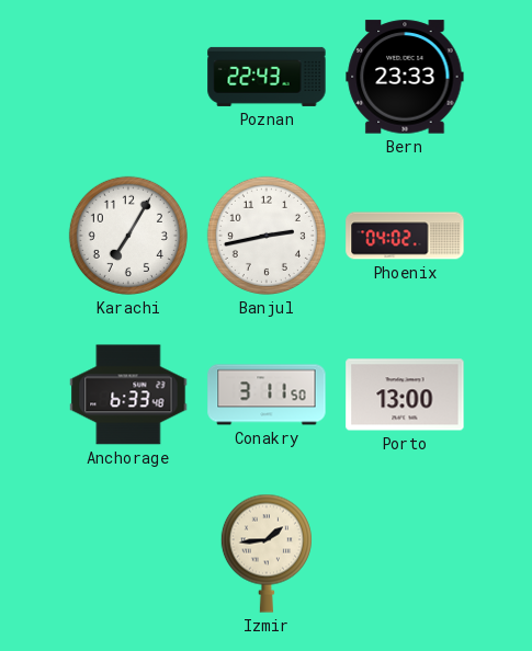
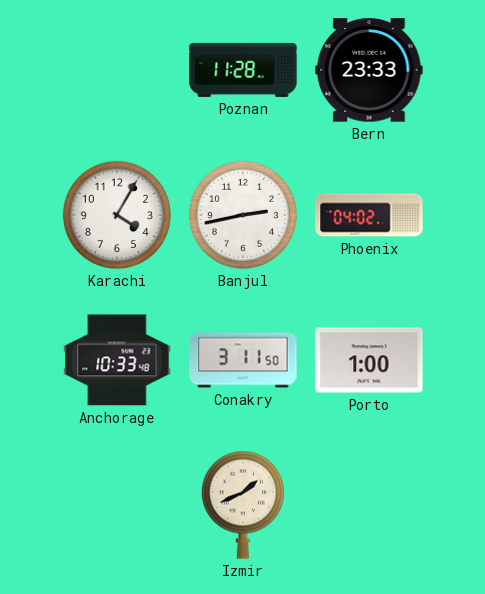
Poznan: 22:43 -> 11:28
Karachi: 7:05 -> 4:05
Anchorage: 6:33 -> 10:33
Porto: 13:00 -> 1:00
Izmir: 1:44 -> 1:41
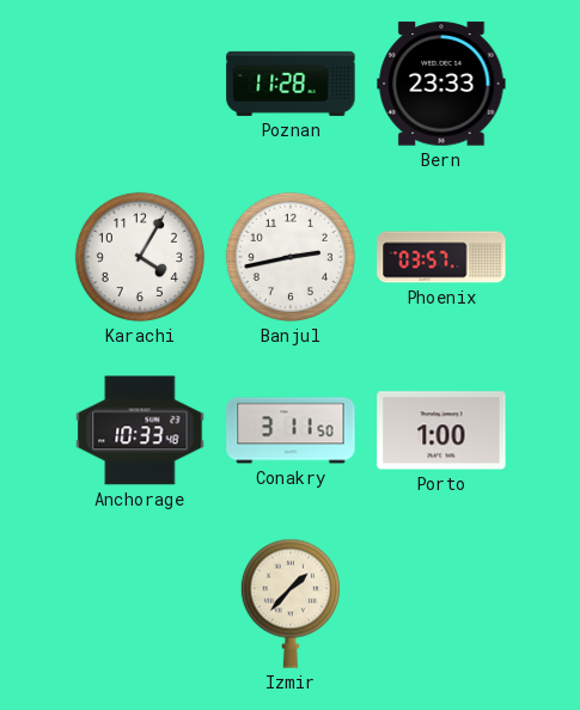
Phoenix: 04:02 -> 03:57
Izmir: 1:41 -> 1:37
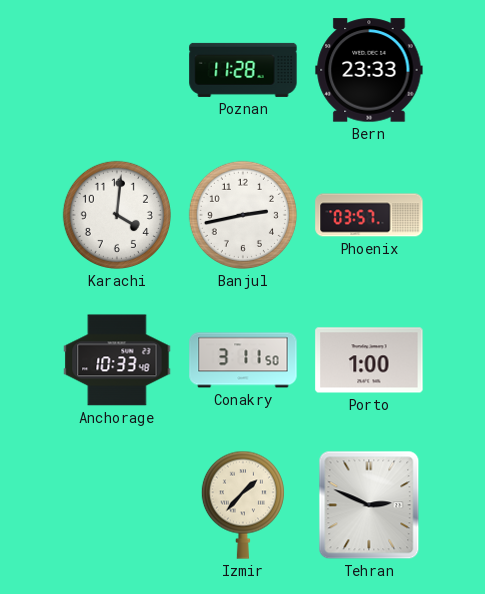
Karachi: 4:05 -> 4:01
Tehran: none -> 2:49
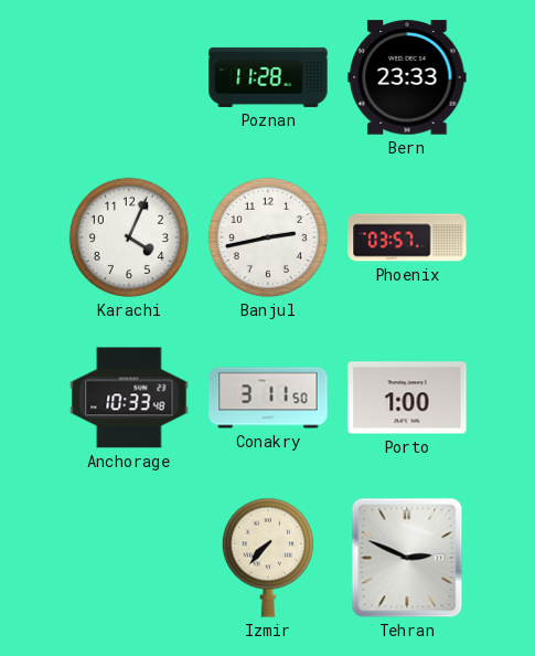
Karachi: 4:01 -> 4:04
Izmir: 1:37 -> 7:37
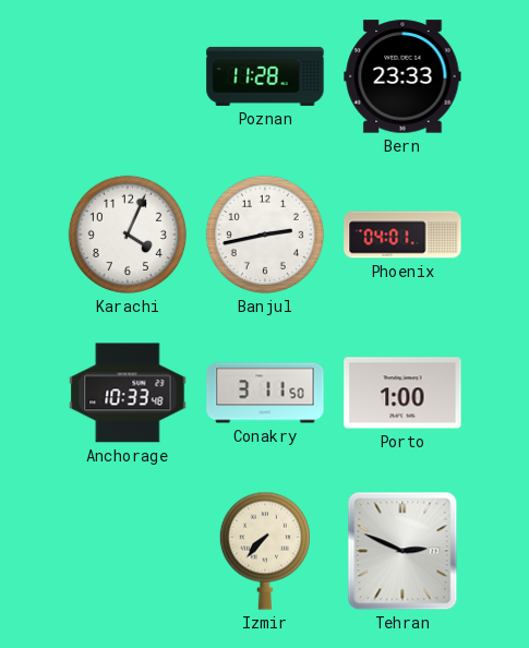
Phoenix: 03:57 -> 04:01
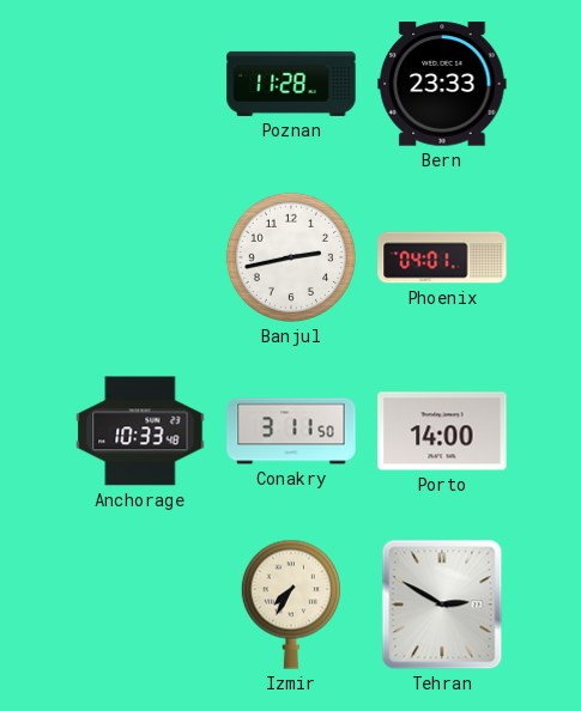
Karachi: 4:04 -> none
Porto: 1:00 -> 14:00
Izmir: 7:37 -> 7:35
Tehran: 2:49 -> 2:50
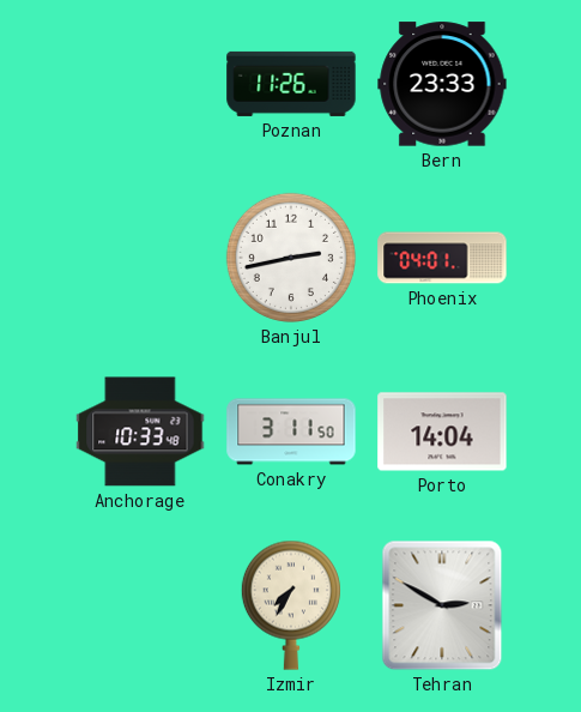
Poznan: 11:28 -> 11:26
Porto: 14:00 -> 14:04
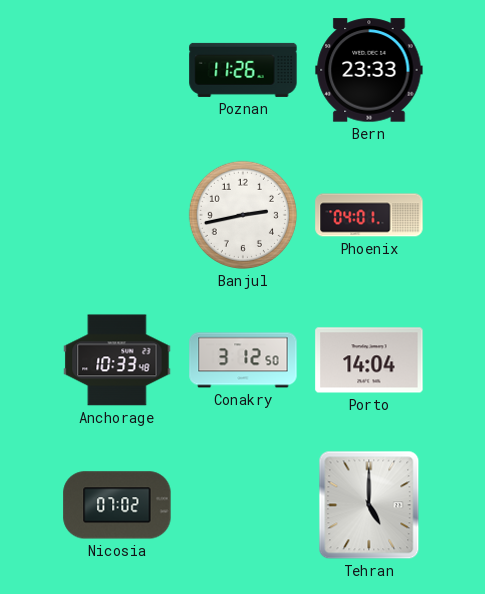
Conakry: 3:11 -> 3:12
Nicosia: none -> 07:02
Izmir: 7:35 -> none
Tehran: 2:50 -> 5:00
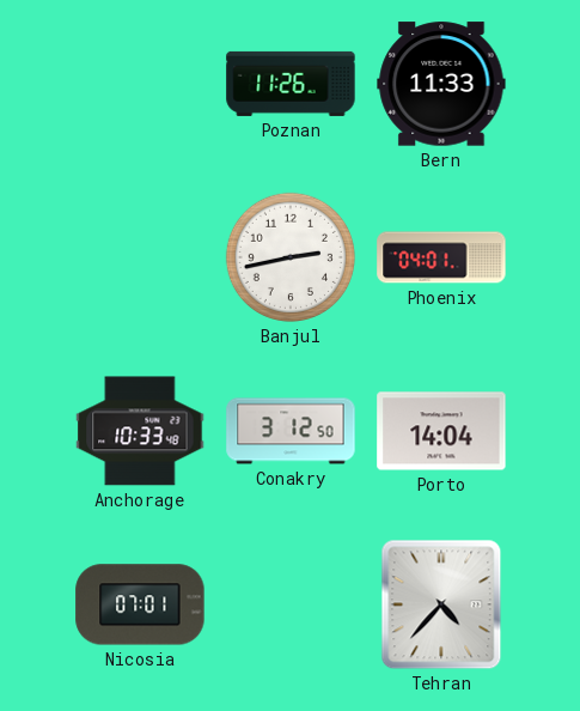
Bern: 23:33 -> 11:33
Nicosia: 07:02 -> 07:01
Tehran: 5:00 -> 4:37
